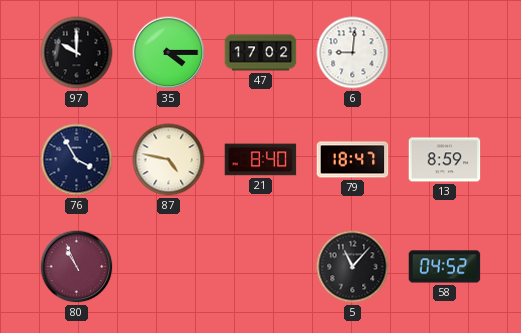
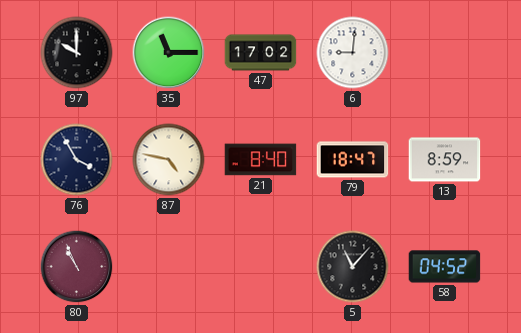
35: 4:15 -> 11:15
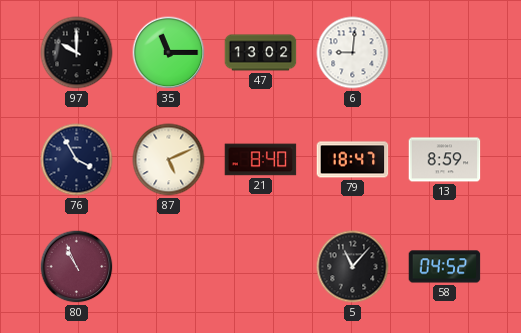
47: 17:02 -> 13:02
87: 4:47 -> 5:11
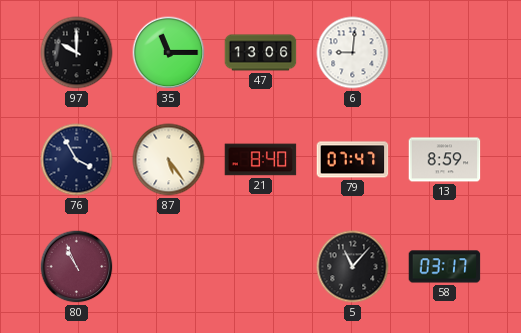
47: 13:02 -> 13:06
87: 5:11 -> 5:24
79: 18:47 -> 07:47
58: 04:52 -> 03:17
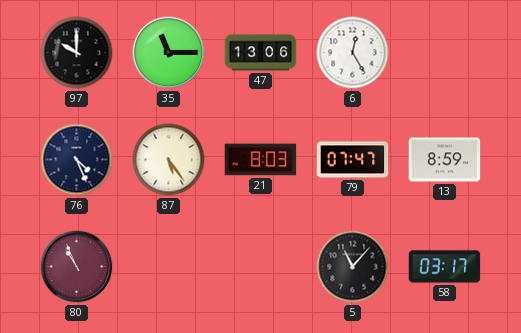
6: 9:01 -> 12:25
76: 3:55 -> 4:26
21: 8:40 -> 8:03
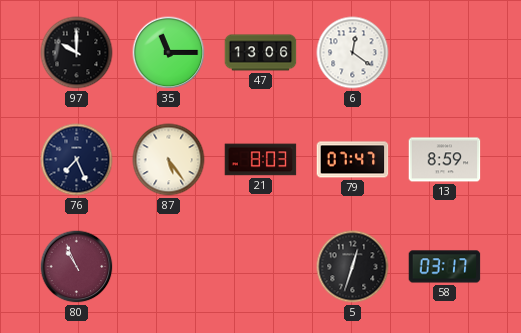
6: 12:25 -> 12:21
76: 4:26 -> 7:26
5: 11:07 -> 12:33
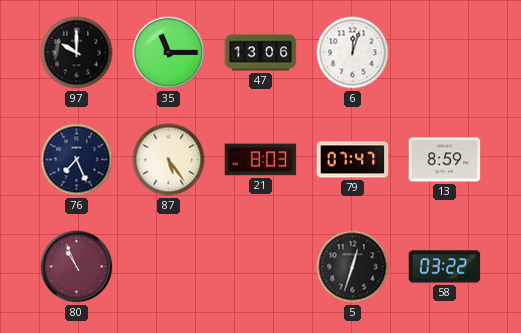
6: 12:21 -> 12:03
58: 03:17 -> 03:22
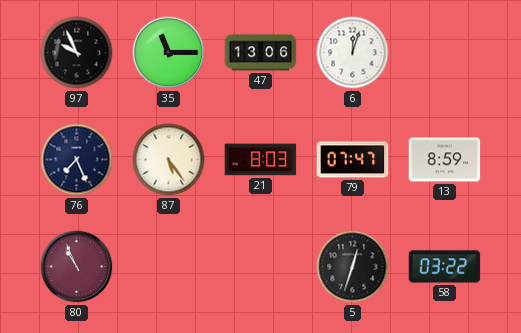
97: 10:00 -> 9:56
